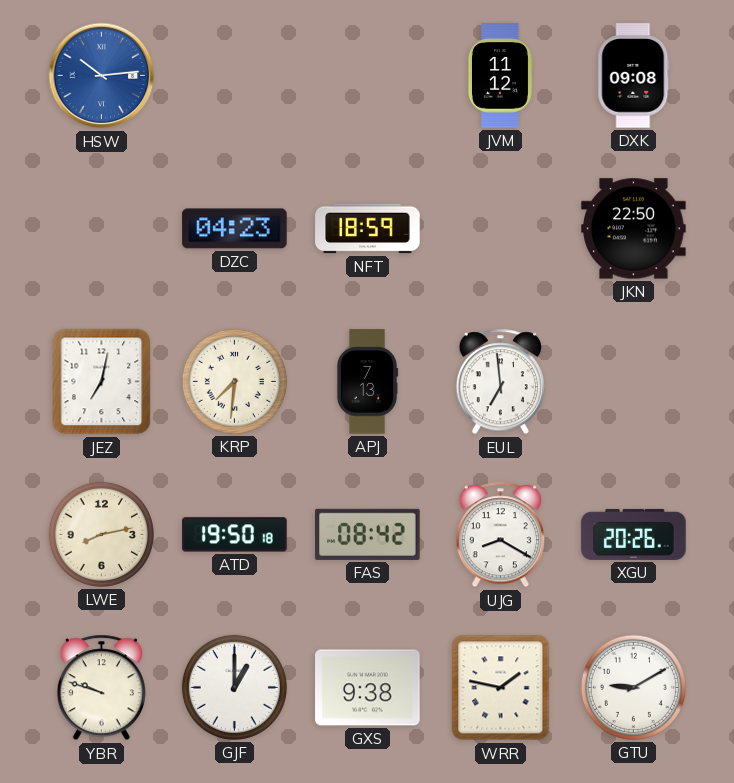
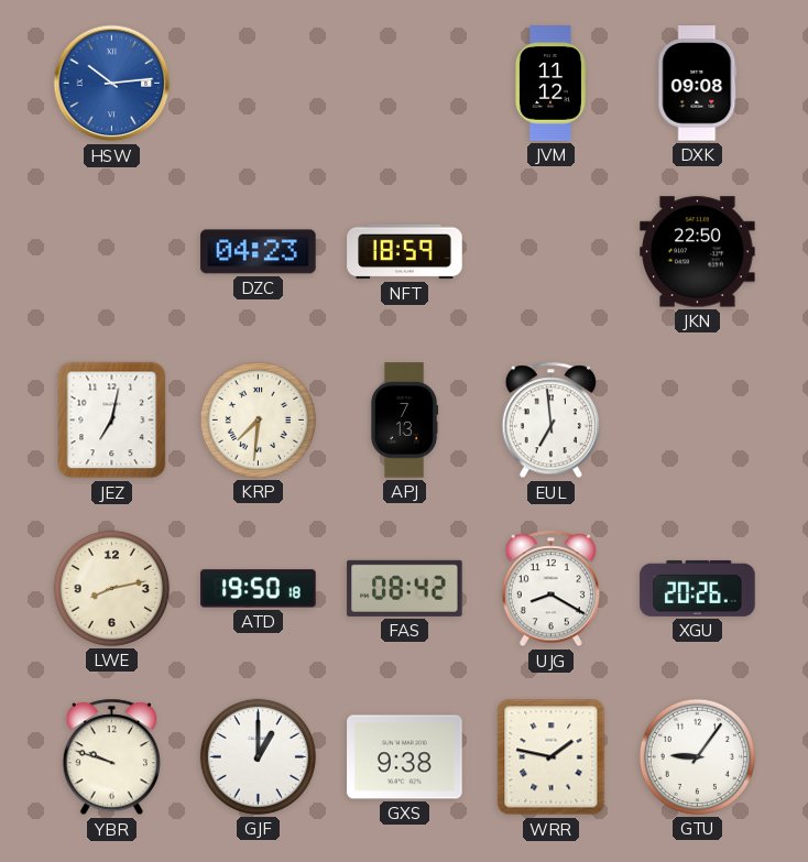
GTU: 9:10 -> 9:06
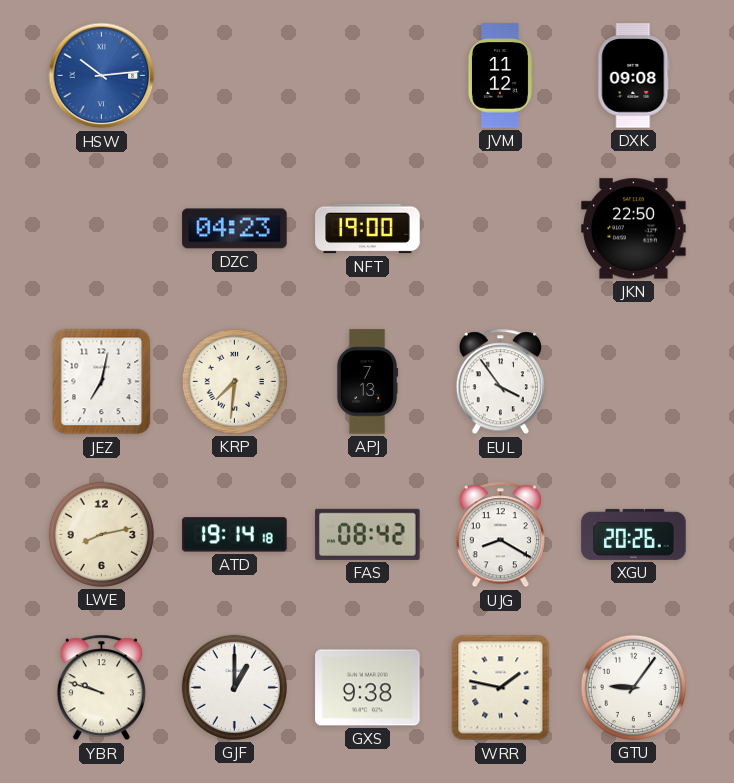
NFT: 18:59 -> 19:00
EUL: 6:59 -> 3:54
ATD: 19:50 -> 19:14
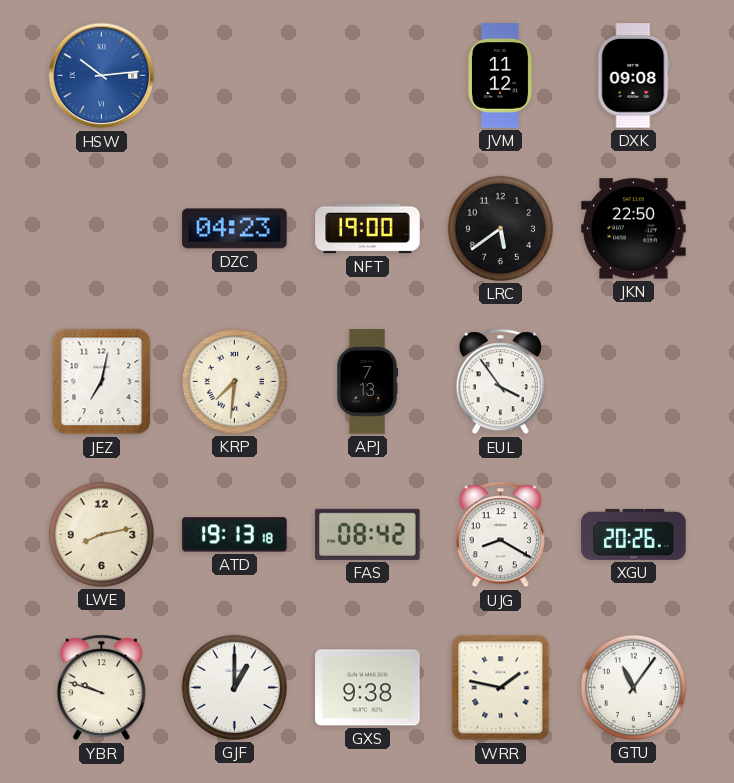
LRC: none -> 5:39
ATD: 19:14 -> 19:13
GTU: 9:06 -> 11:06
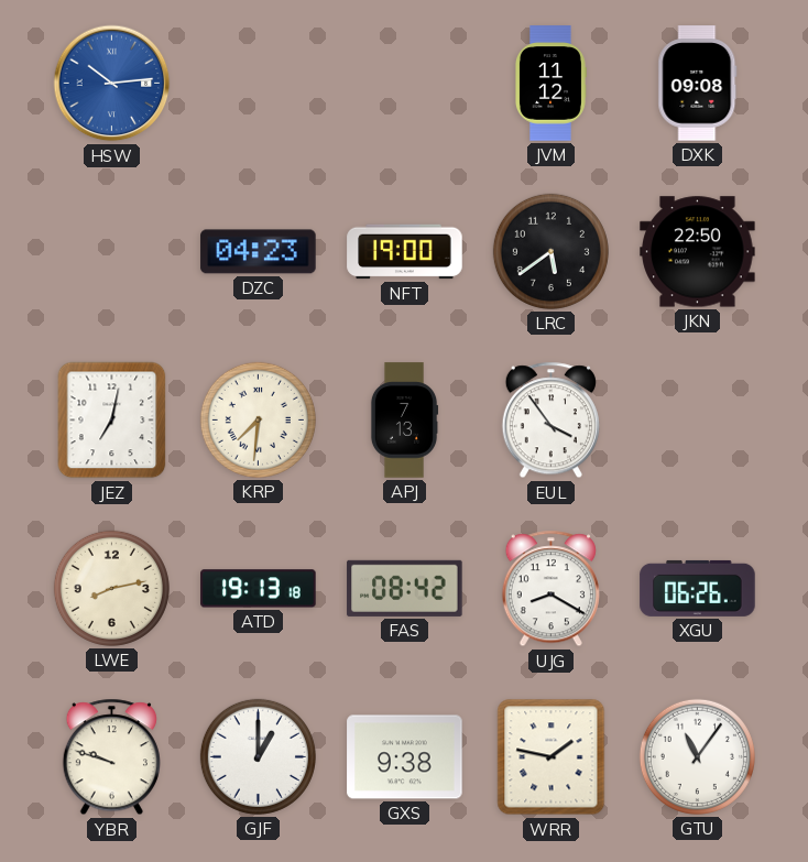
XGU: 20:26 -> 06:26
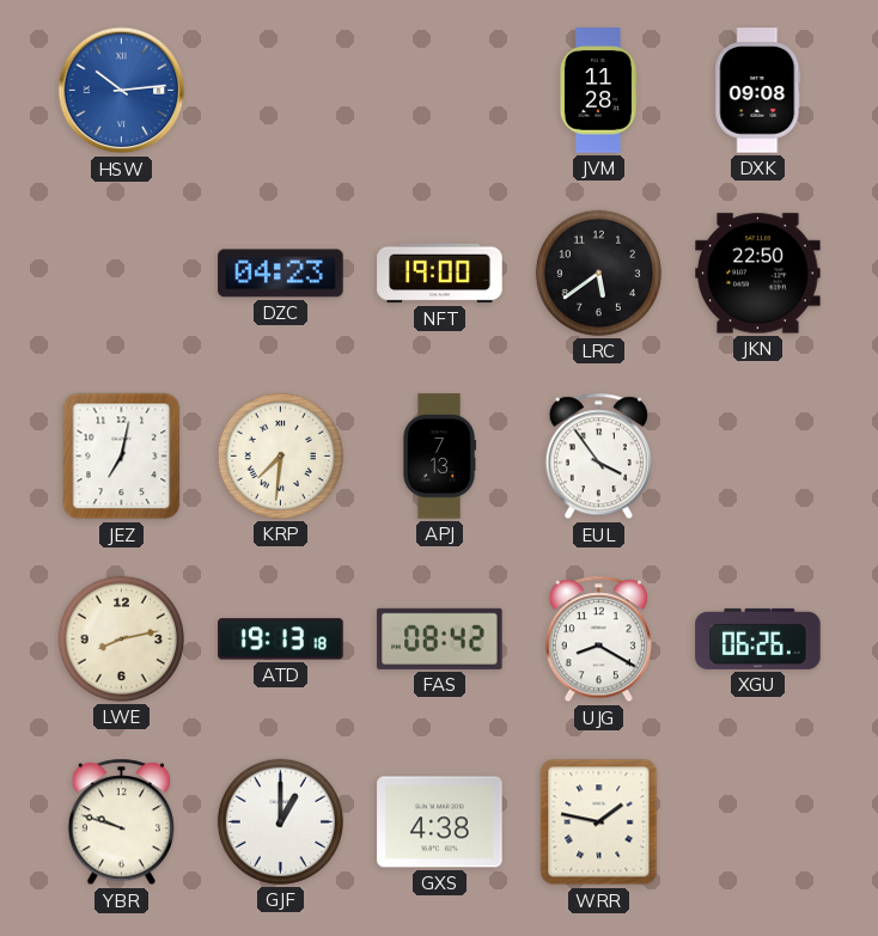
JVM: 11:12 -> 11:28
GXS: 9:38 -> 4:38
GTU: 11:06 -> none
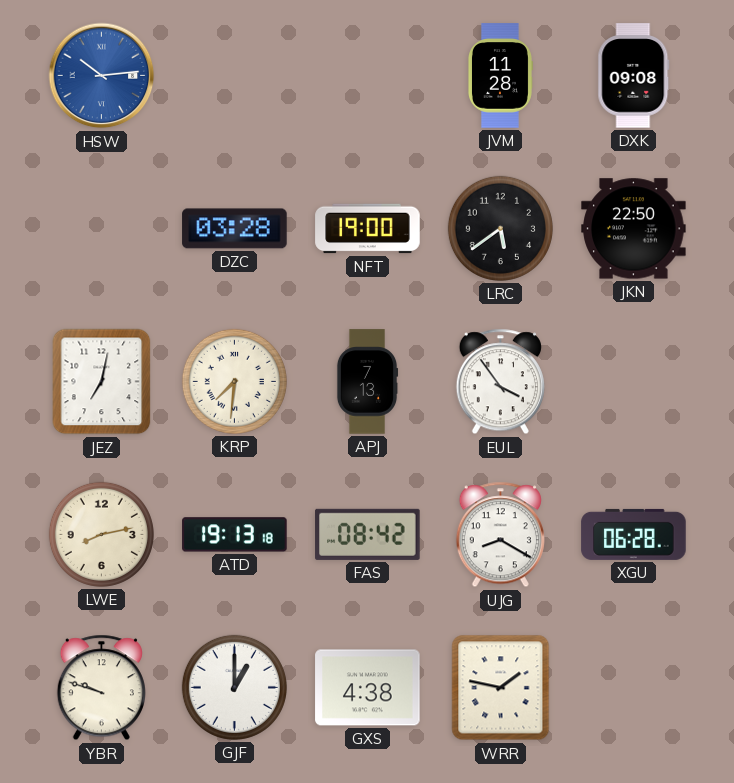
DZC: 04:23 -> 03:28
XGU: 06:26 -> 06:28
